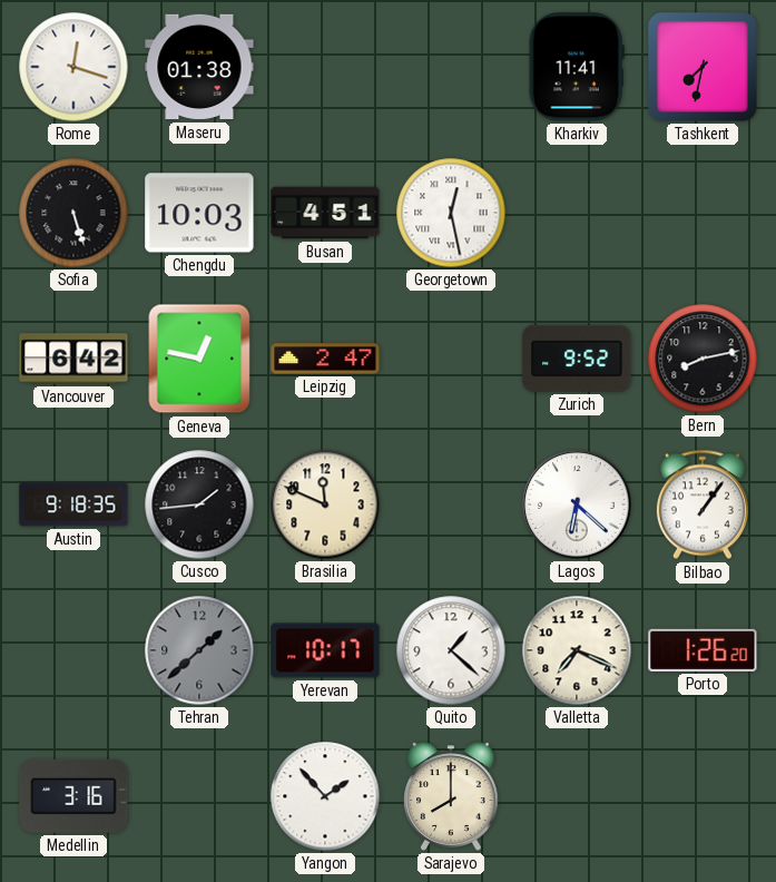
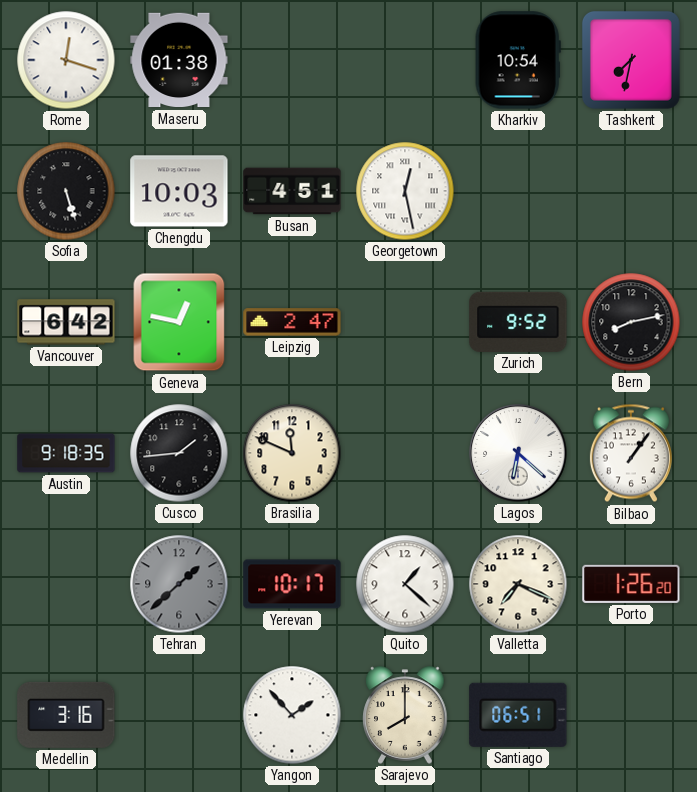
Kharkiv: 11:41 -> 10:54
Santiago: none -> 06:51
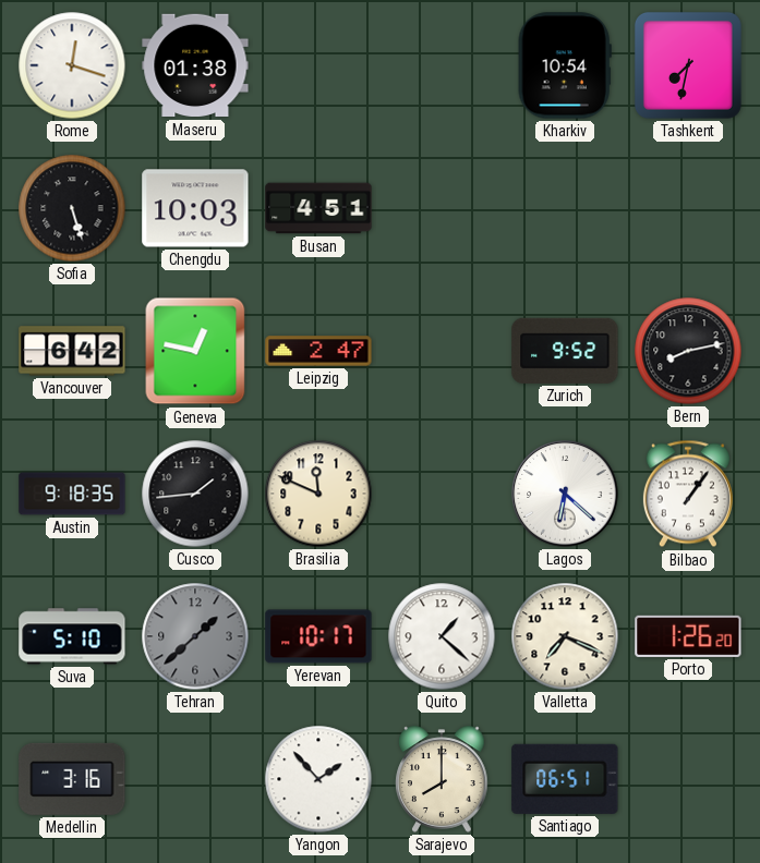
Georgetown: 12:28 -> none
Suva: none -> 5:10
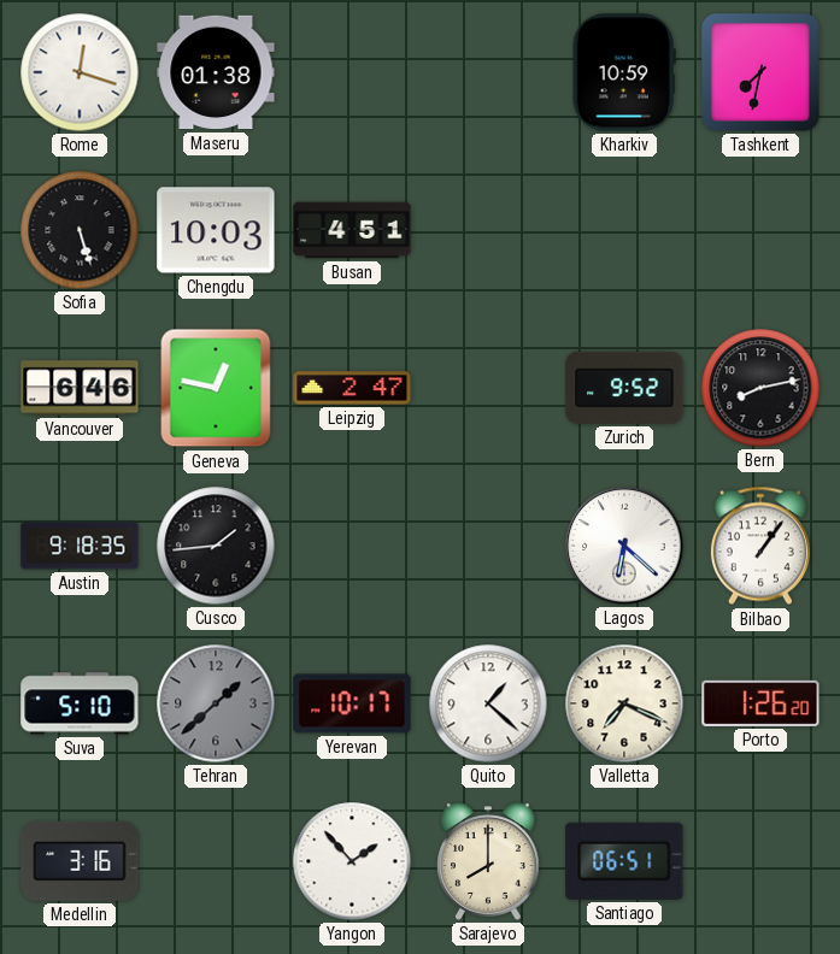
Kharkiv: 10:54 -> 10:59
Vancouver: 6:42 -> 6:46
Brasilia: 11:49 -> none
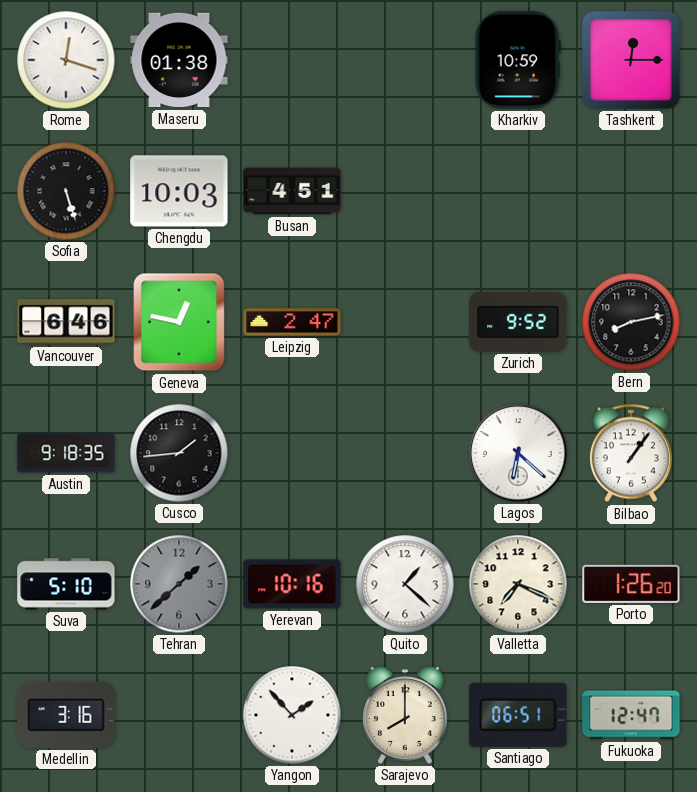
Tashkent: 7:32 -> 12:15
Yerevan: 10:17 -> 10:16
Fukuoka: none -> 12:47
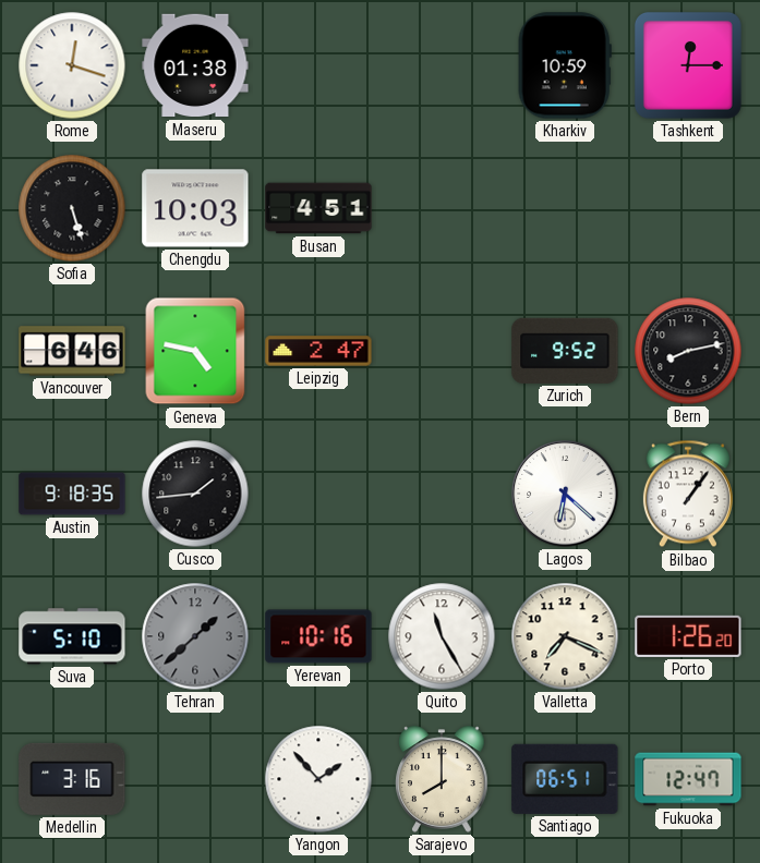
Geneva: 12:47 -> 4:47
Quito: 1:22 -> 11:25
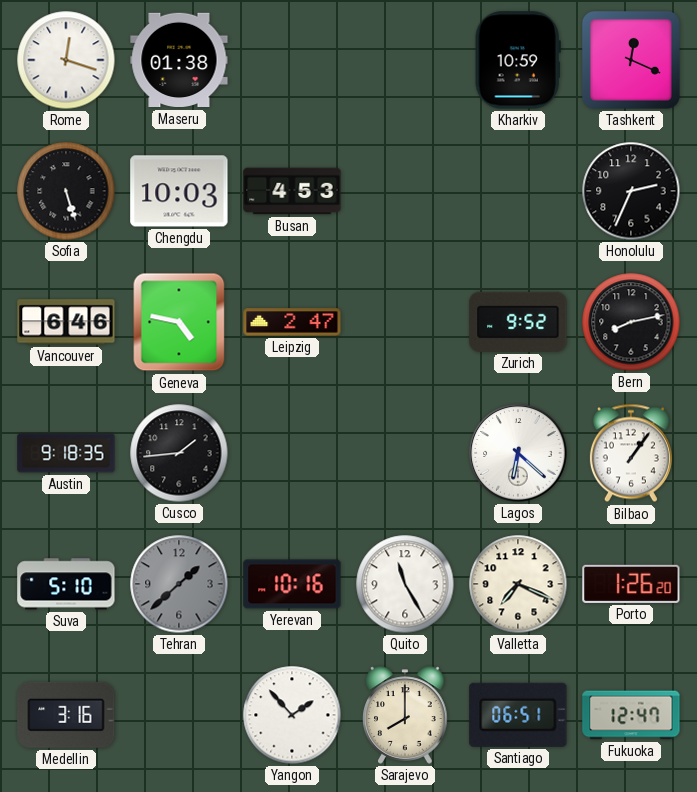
Tashkent: 12:15 -> 12:19
Busan: 4:51 -> 4:53
Honolulu: none -> 2:34
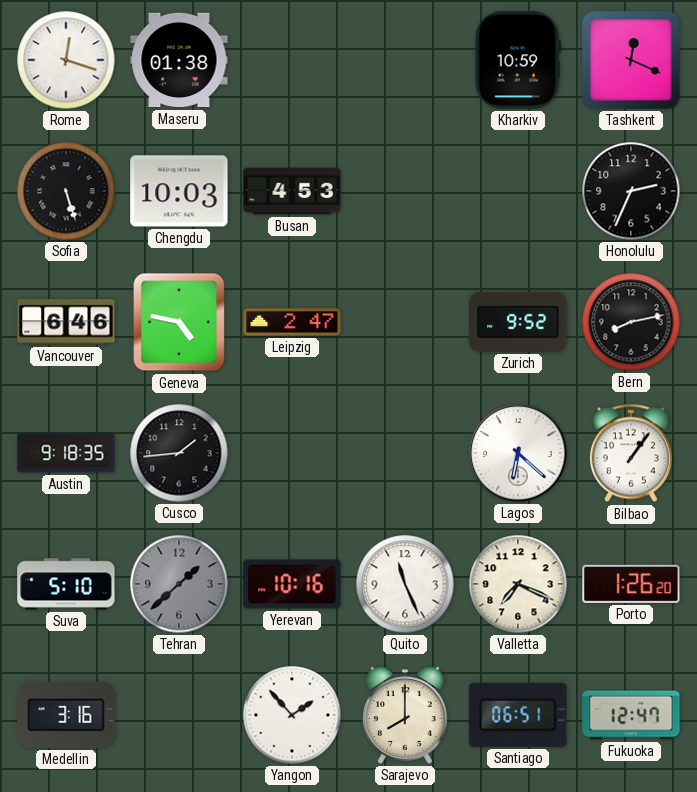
Quito: 11:25 -> 11:26
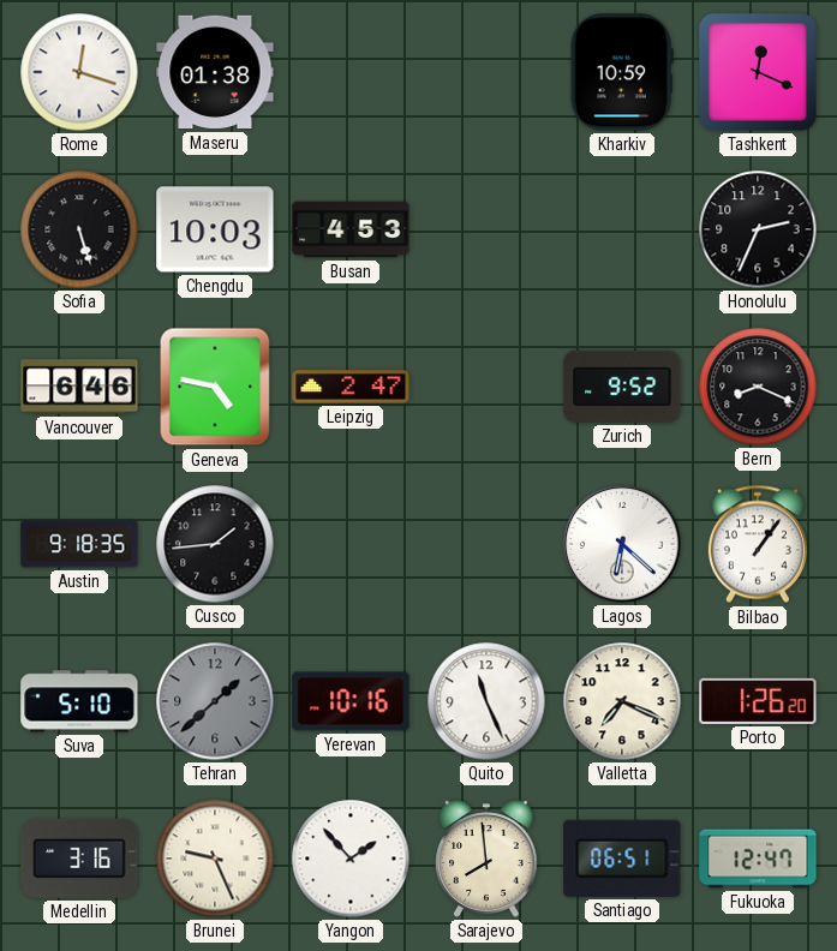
Bern: 8:13 -> 8:19
Brunei: none -> 9:26
Sarajevo: 8:00 -> 7:59
